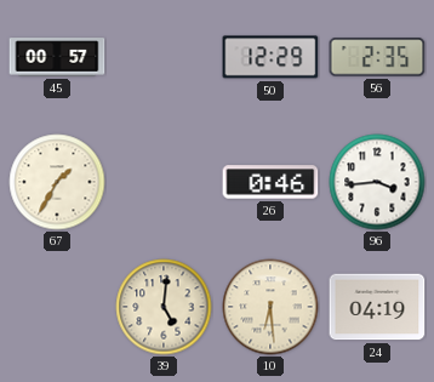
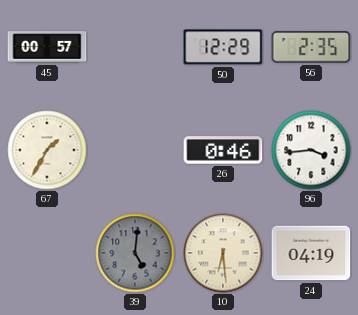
39 dial: cream -> grey
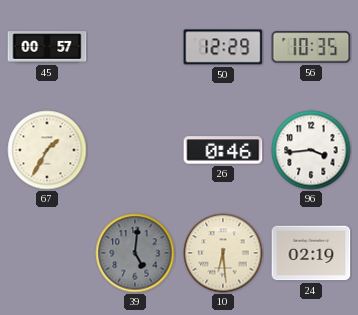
56: 2:35 -> 10:35
24: 04:19 -> 02:19
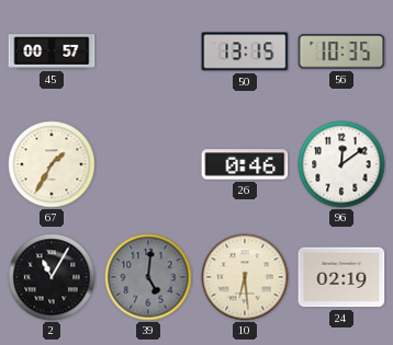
50: 12:29 -> 13:15
96: 3:44 -> 12:09
2: none -> 11:05
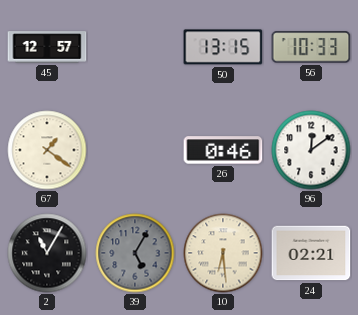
45: 00:57 -> 12:57
56: 10:35 -> 10:33
67: 1:35 -> 1:21
39: 5:01 -> 5:05
24: 02:19 -> 02:21
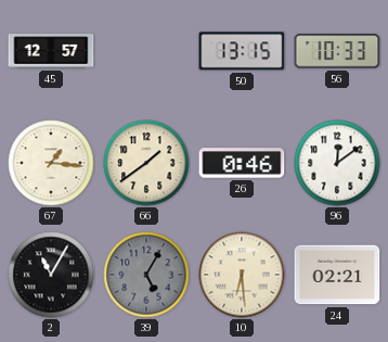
67: 1:21 -> 1:16
66: none -> 1:39
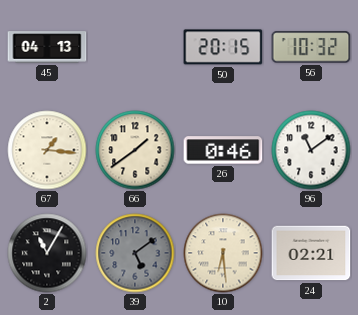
45: 12:57 -> 04:13
50: 13:15 -> 20:15
56: 10:33 -> 10:32
96: 12:09 -> 11:09
39: 5:05 -> 5:09
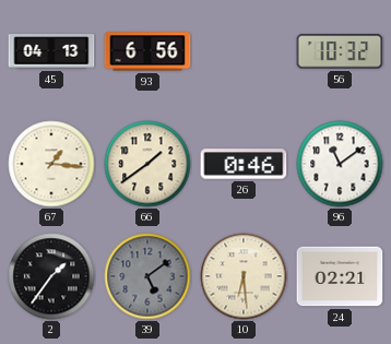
93: none -> 6:56
50: 20:15 -> none
2: 11:05 -> 1:36
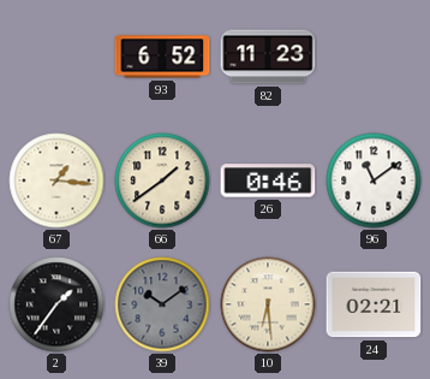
45: 04:13 -> none
93: 6:56 -> 6:52
82: none -> 11:23
56: 10:32 -> none
39: 5:09 -> 10:09
